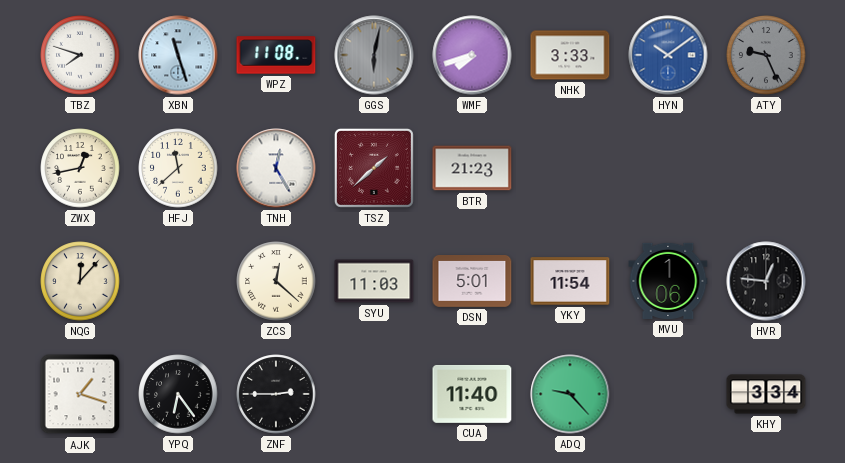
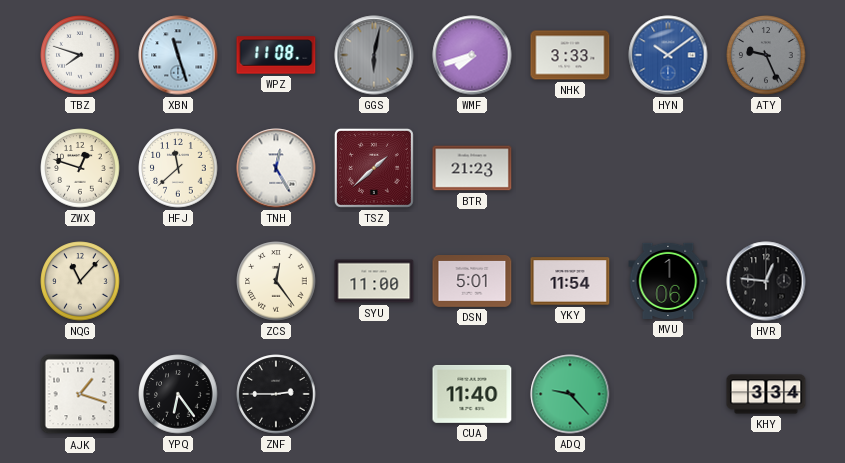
ZWX: 12:43 -> 12:48
NQG: 12:07 -> 11:07
ZCS: 12:22 -> 12:24
SYU: 11:03 -> 11:00
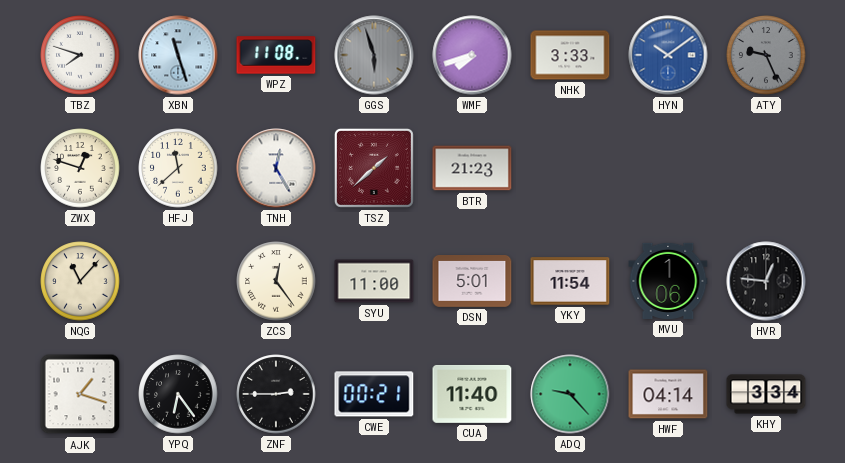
GGS: 6:02 -> 5:57
CWE: none -> 00:21
HWF: none -> 04:14
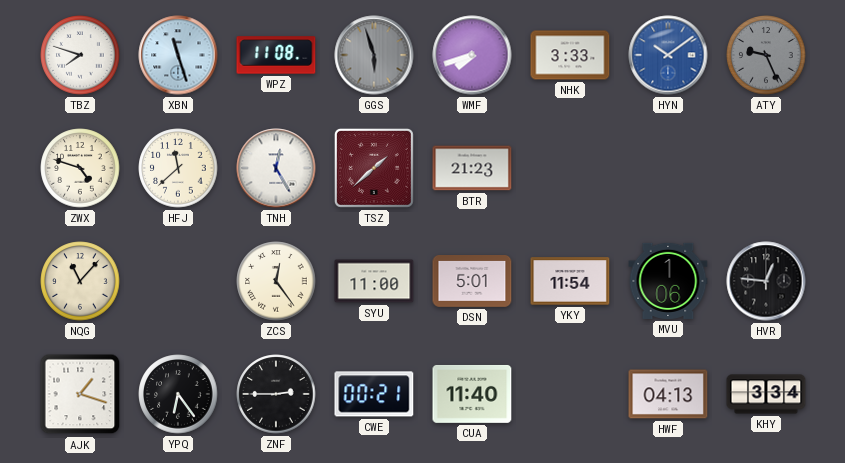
ZWX: 12:48 -> 4:48
ADQ: 9:23 -> none
HWF: 04:14 -> 04:13
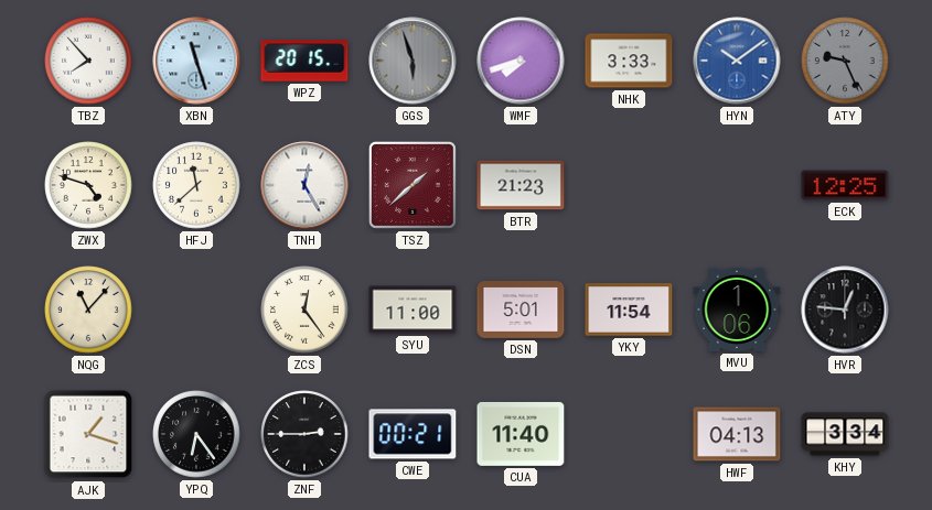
TBZ: 7:48 -> 7:53
WPZ: 11:08 -> 20:15
ECK: none -> 12:25
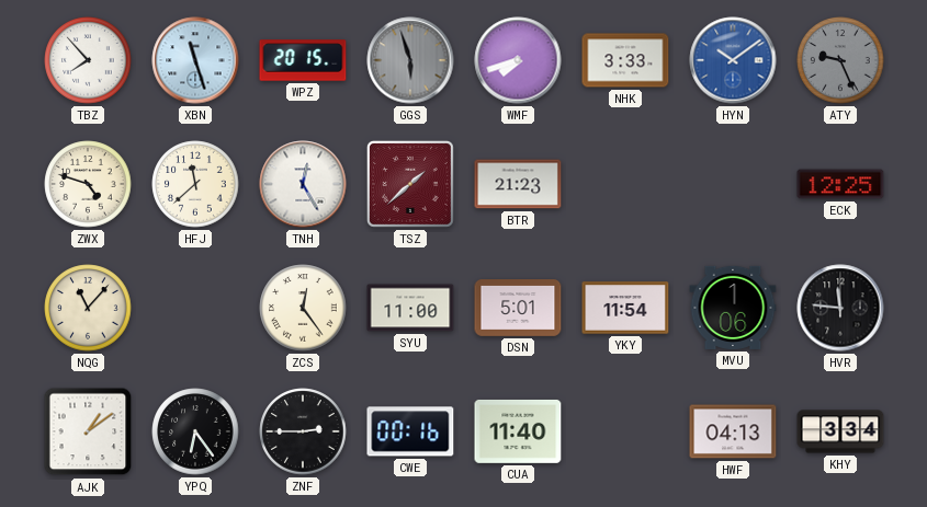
HVR: 12:46 -> 11:46
AJK: 1:18 -> 1:09
CWE: 00:21 -> 00:16
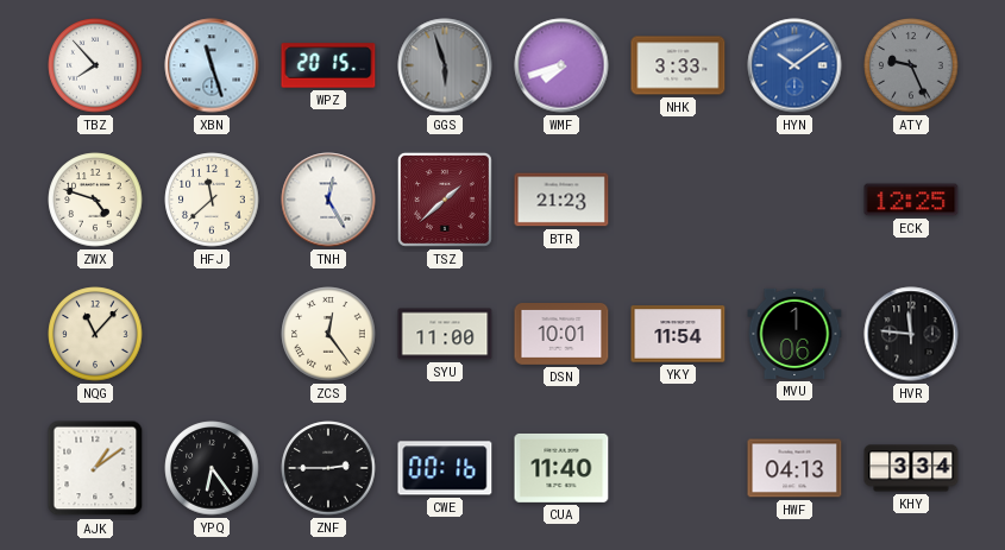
DSN: 5:01 -> 10:01
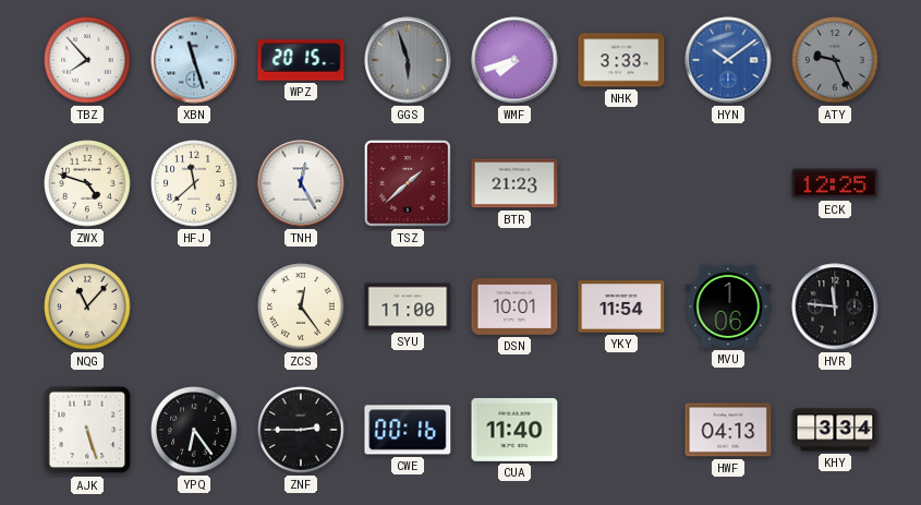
AJK: 1:09 -> 5:27
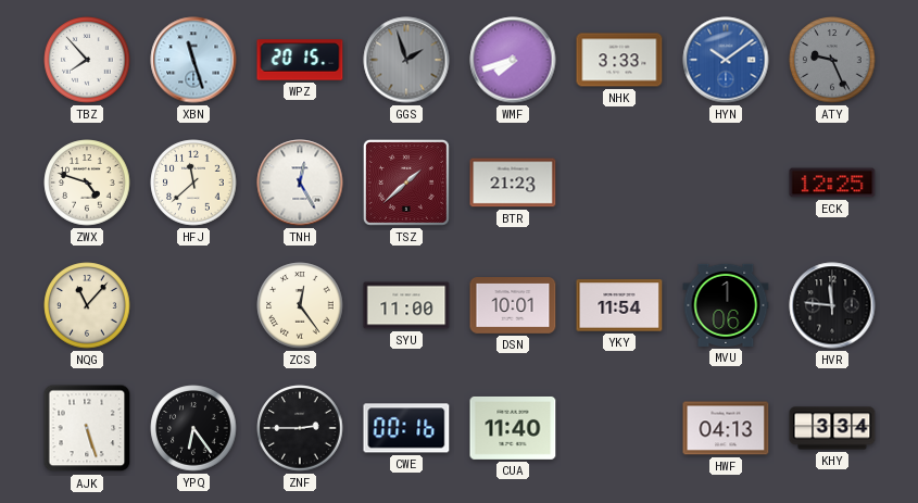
GGS: 5:57 -> 1:57
